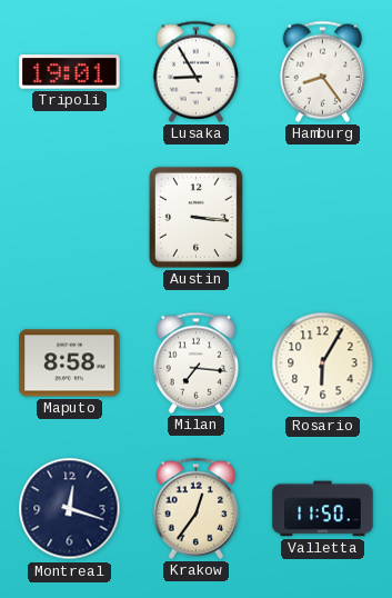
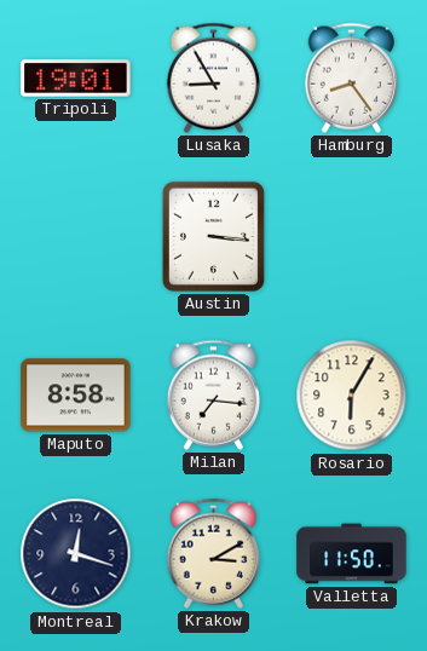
Krakow: 12:36 -> 3:10
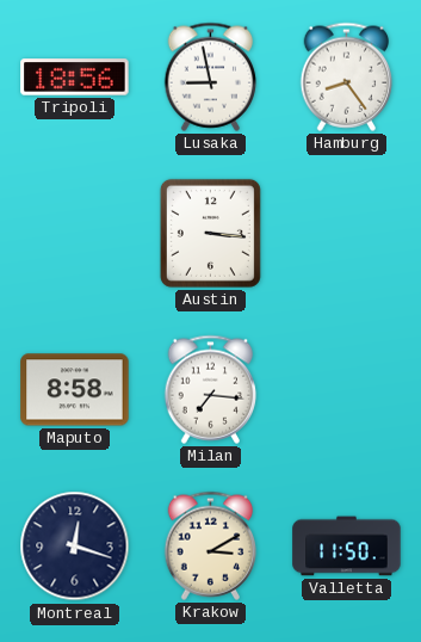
Tripoli: 19:01 -> 18:56
Lusaka: 8:55 -> 8:58
Rosario: 6:05 -> none
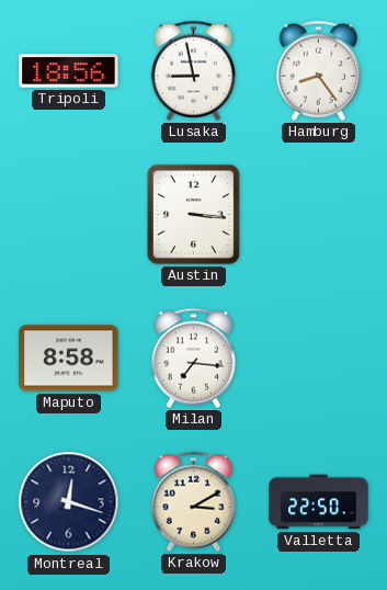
Valletta: 11:50 -> 22:50
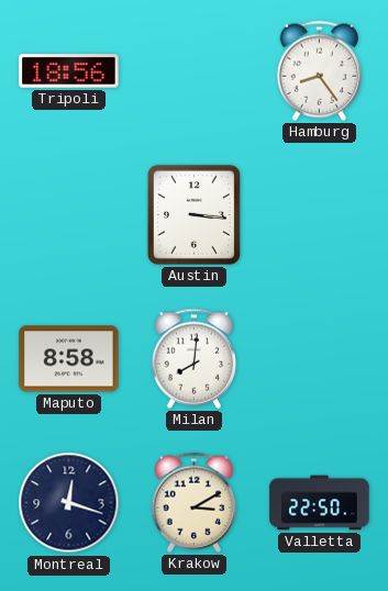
Lusaka: 8:58 -> none
Milan: 7:16 -> 8:01
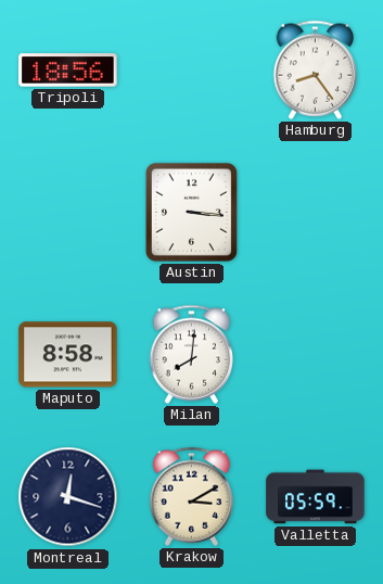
Valletta: 22:50 -> 05:59
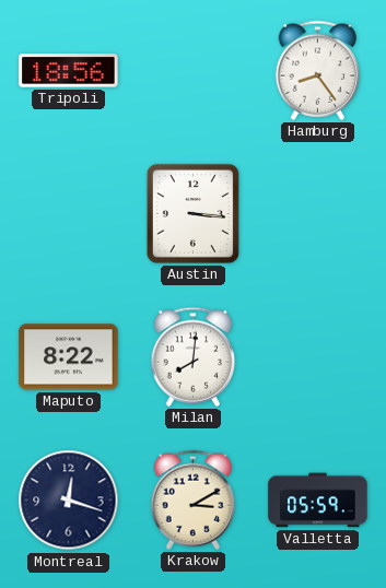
Maputo: 8:58 -> 8:22
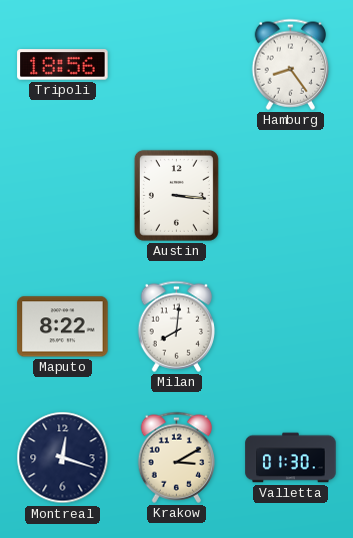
Valletta: 05:59 -> 01:30
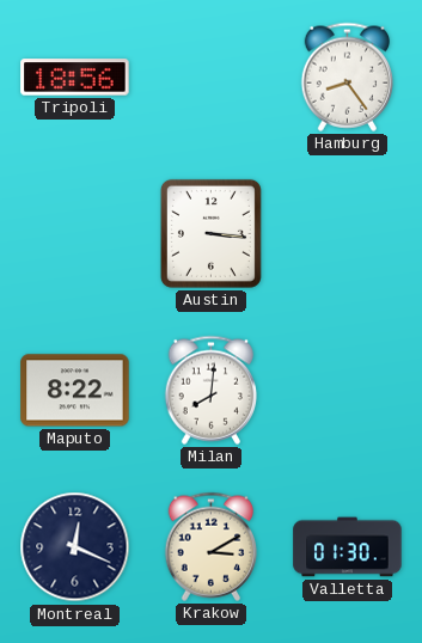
Montreal: 12:18 -> 12:19
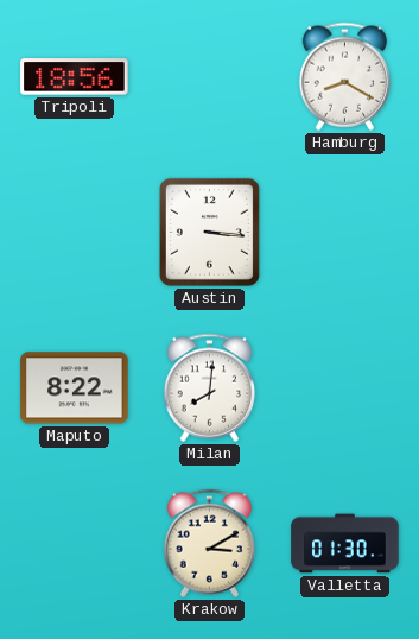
Hamburg: 8:24 -> 8:20
Montreal: 12:19 -> none
